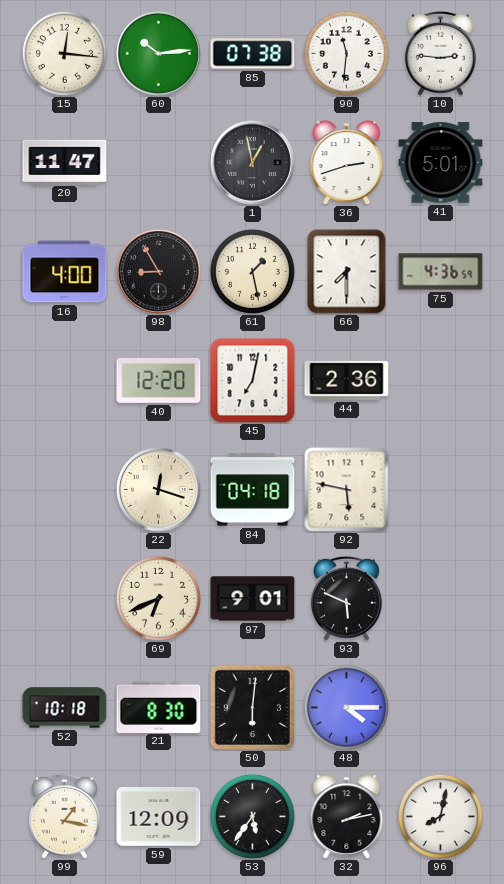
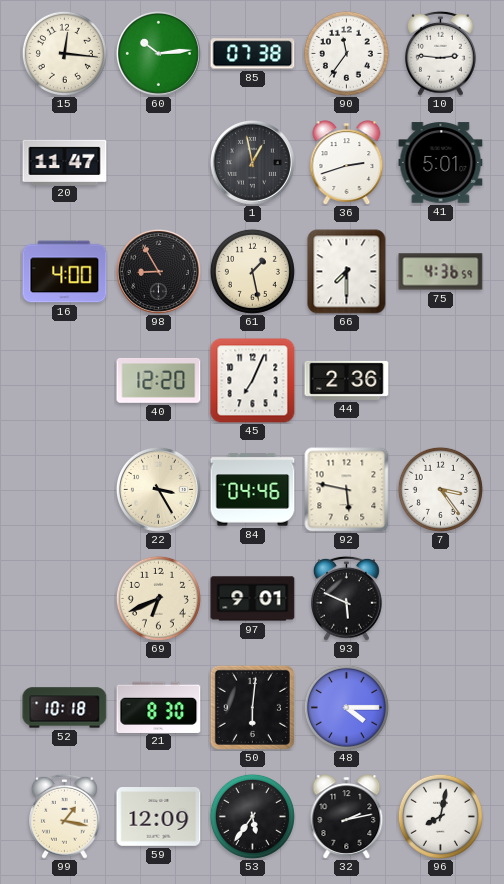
90: 11:31 -> 11:36
45: 7:02 -> 7:04
22: 12:18 -> 3:25
84: 04:18 -> 04:46
7: none -> 3:24
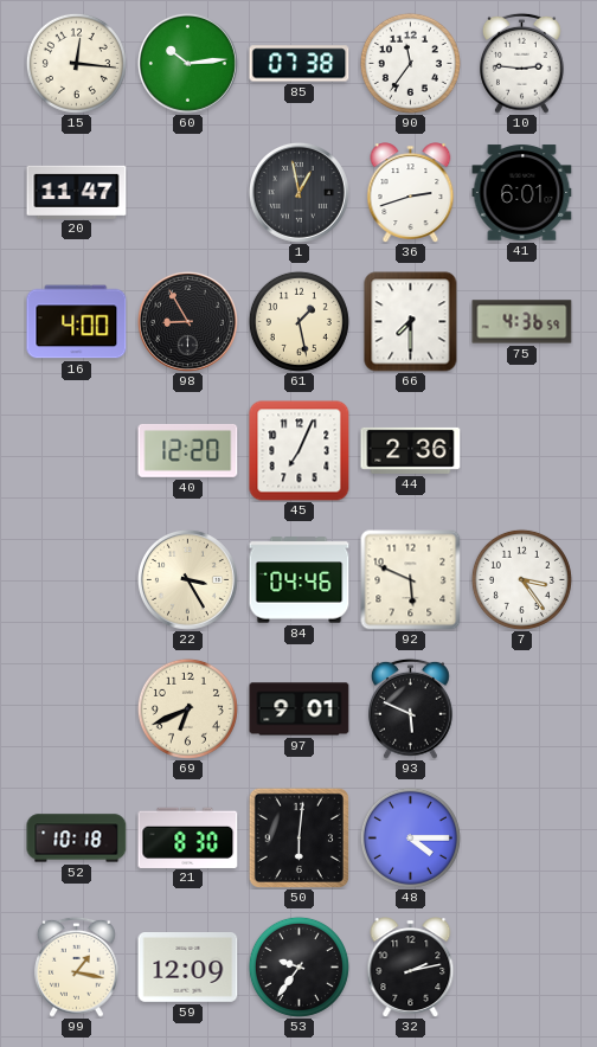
41: 5:01 -> 6:01
92: 5:47 -> 5:49
53: 5:36 -> 9:36
96: 8:02 -> none
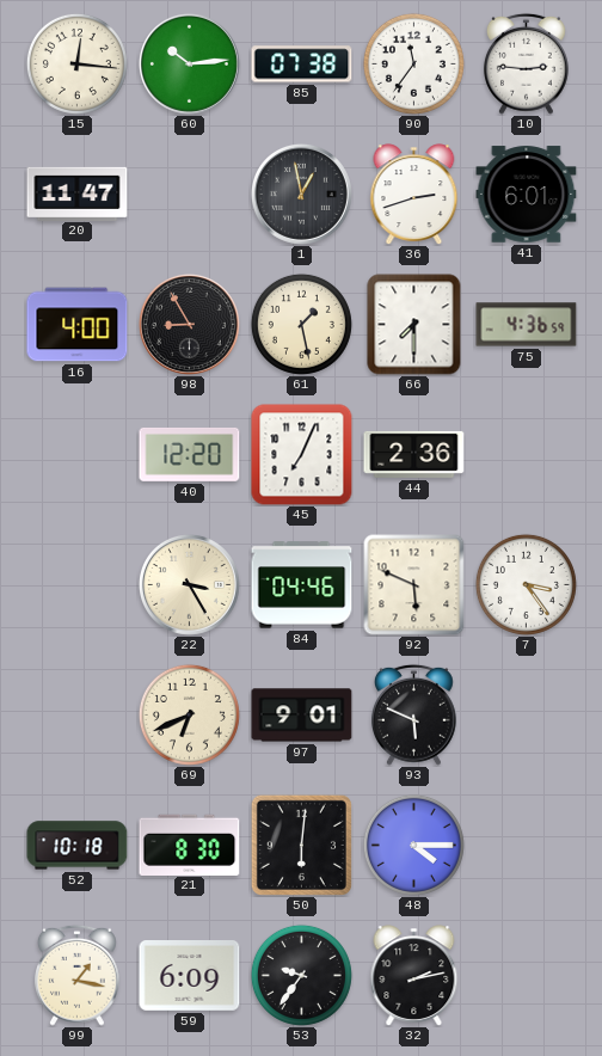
59: 12:09 -> 6:09
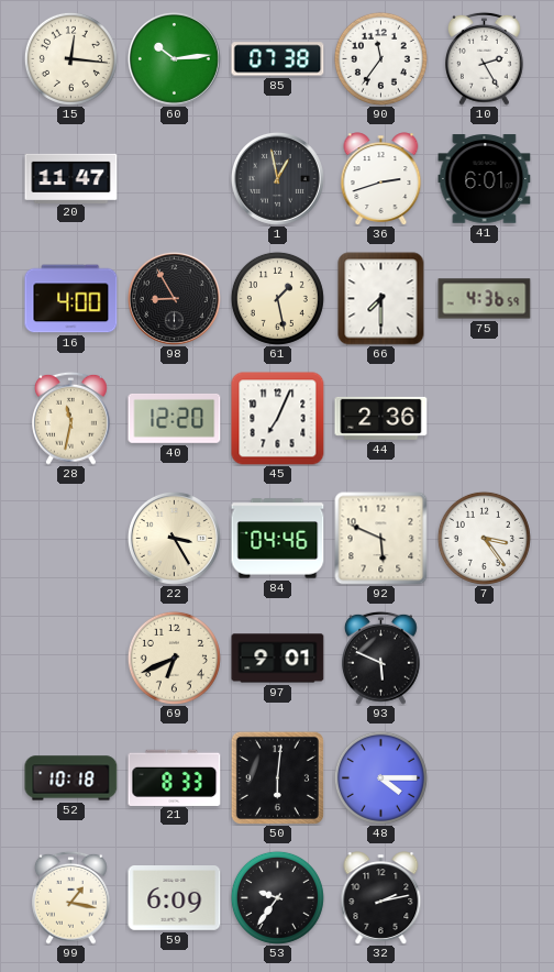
10: 2:46 -> 2:25
28: none -> 11:32
21: 8:30 -> 8:33
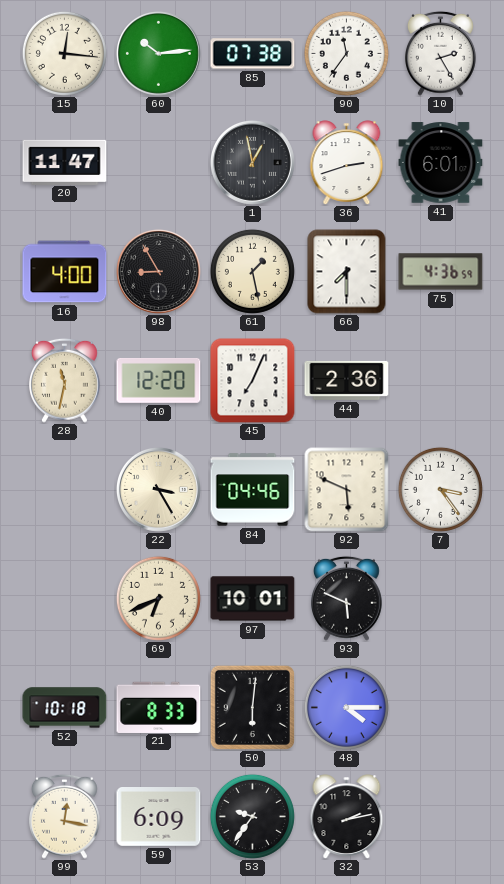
97: 9:01 -> 10:01
99: 1:17 -> 12:17
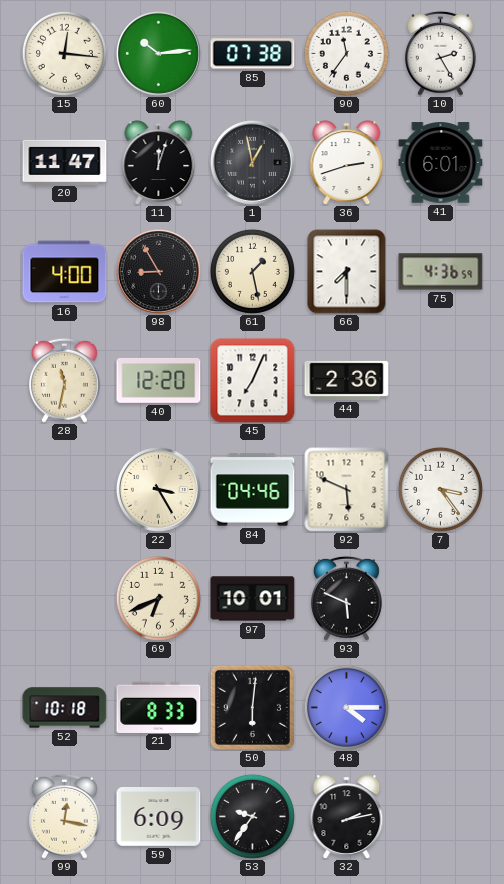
11: none -> 12:03
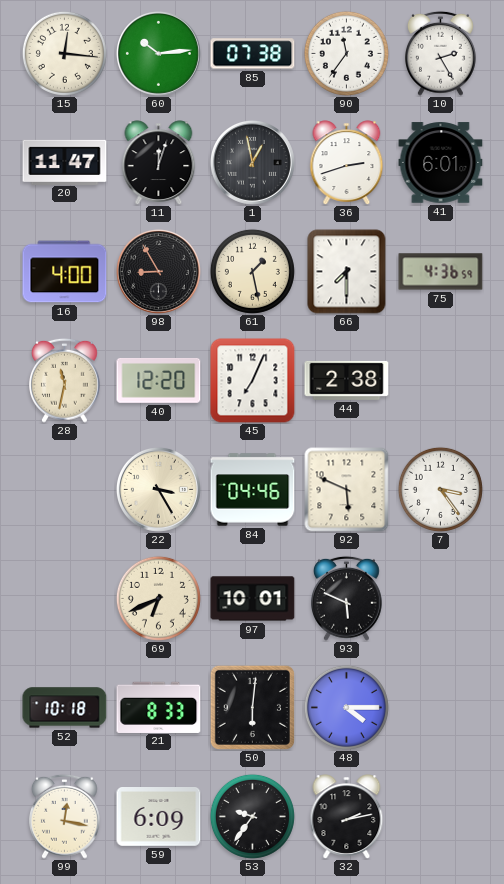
44: 2:36 -> 2:38
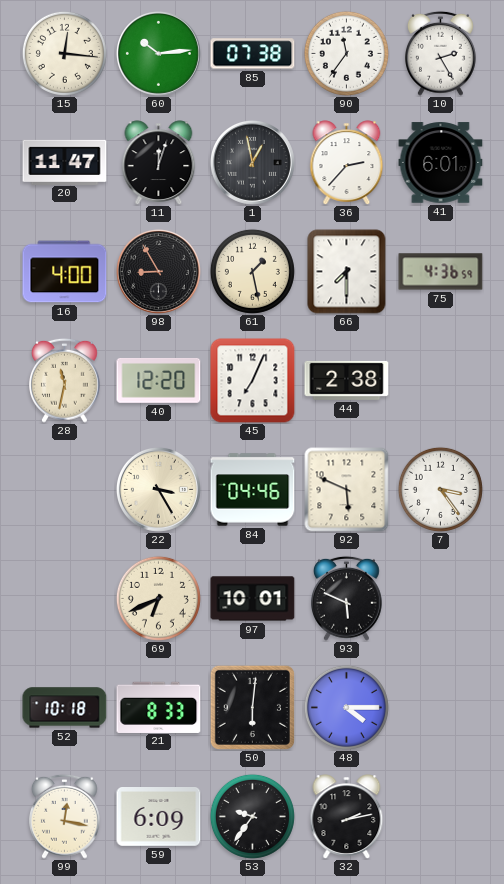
36: 2:42 -> 2:37
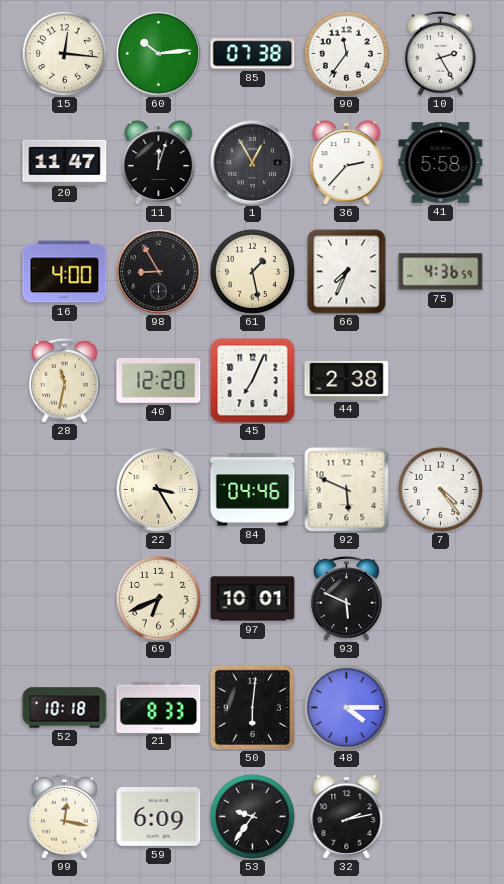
1: 12:58 -> 12:55
41: 6:01 -> 5:58
66: 7:30 -> 7:34
7: 3:24 -> 4:24
